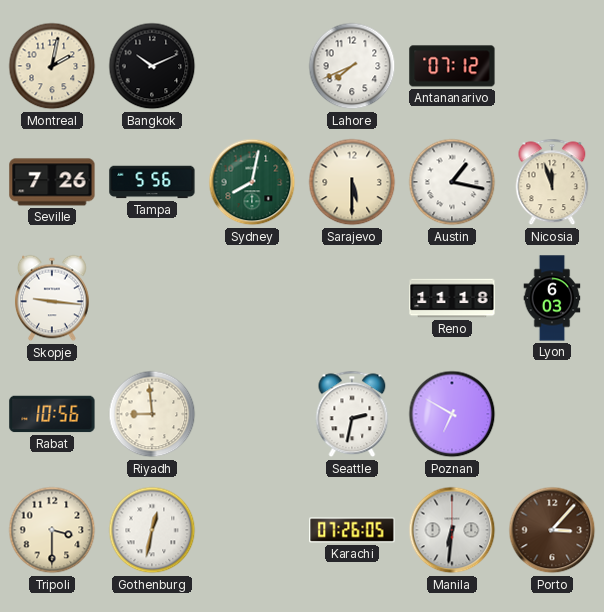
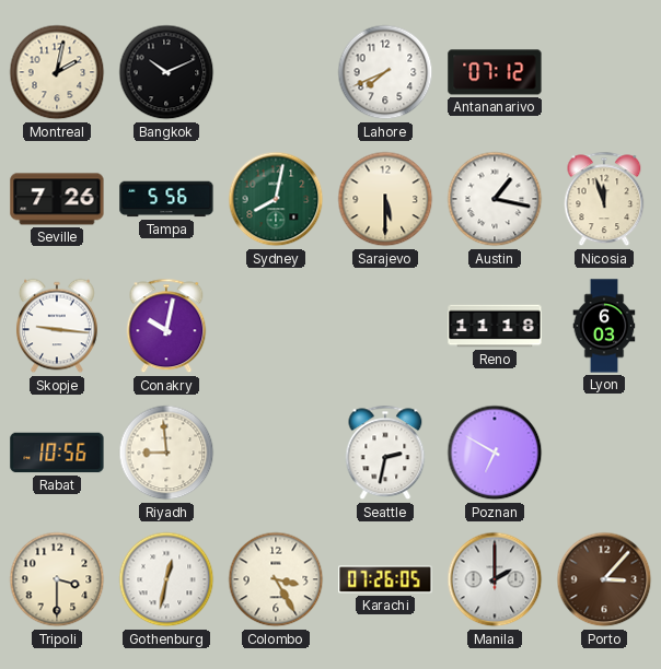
Conakry: none -> 10:02
Colombo: none -> 3:25
Manila: 6:31 -> 2:00
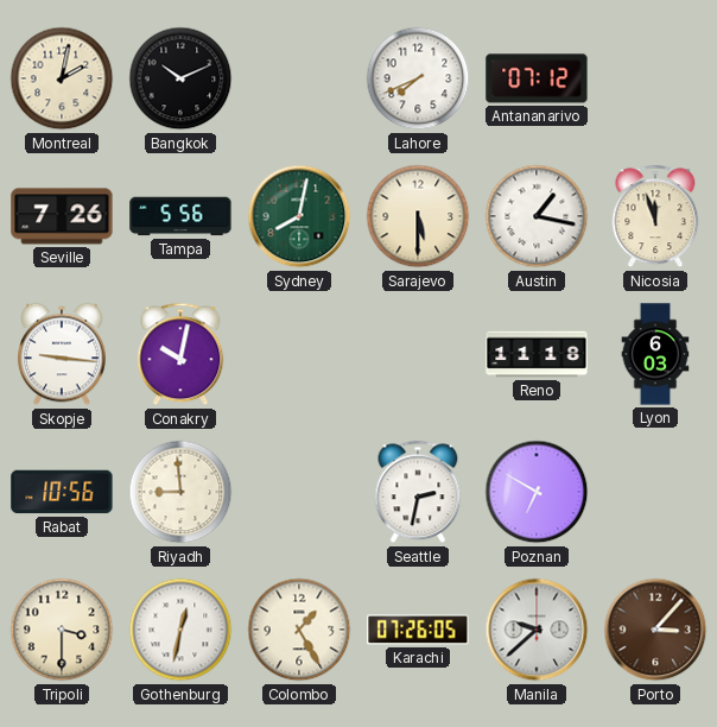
Colombo: 3:25 -> 1:25
Manila: 2:00 -> 9:38
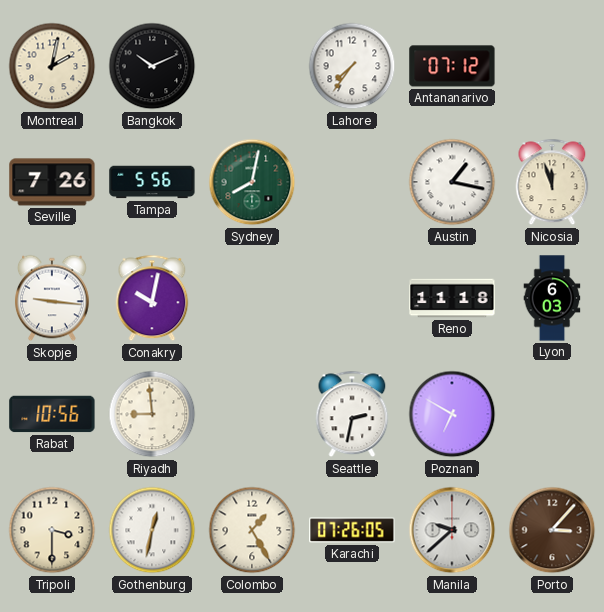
Lahore: 7:41 -> 7:36
Sarajevo: 5:30 -> none
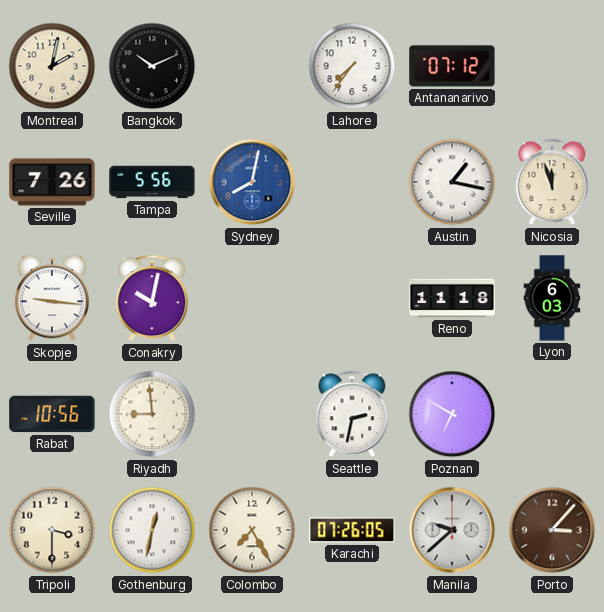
Sydney dial: green -> blue
Colombo: 1:25 -> 7:25
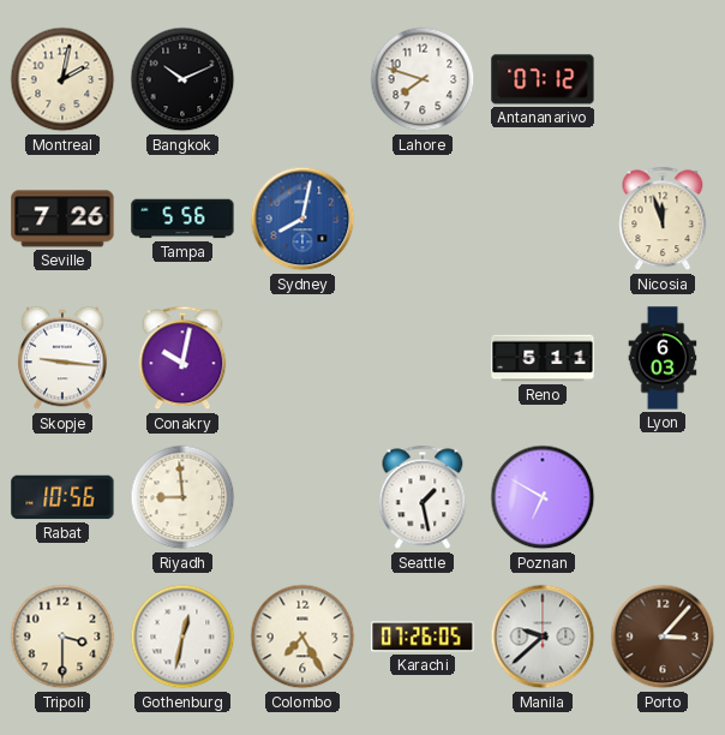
Lahore: 7:36 -> 7:48
Austin: 1:17 -> none
Reno: 11:18 -> 5:11
Seattle: 2:32 -> 1:28
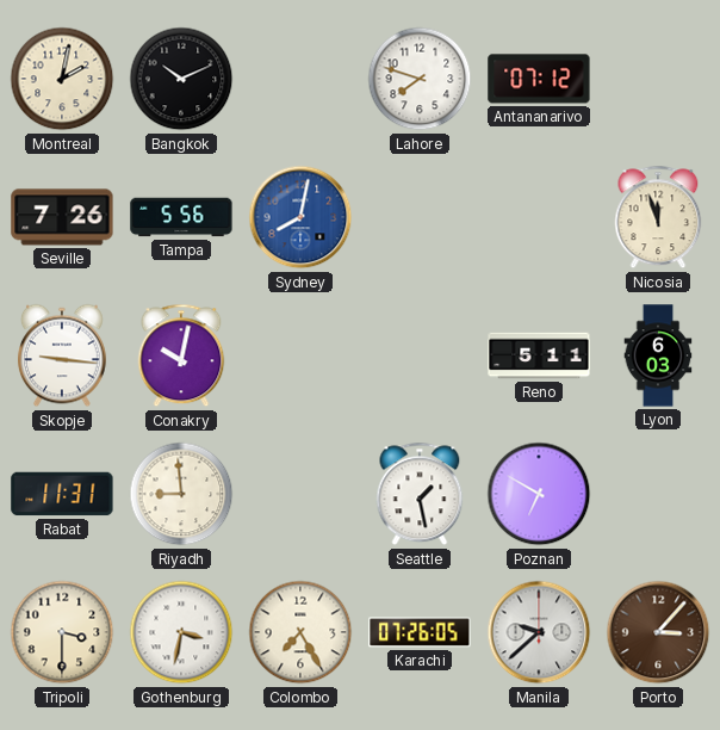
Rabat: 10:56 -> 11:31
Gothenburg: 12:32 -> 3:32
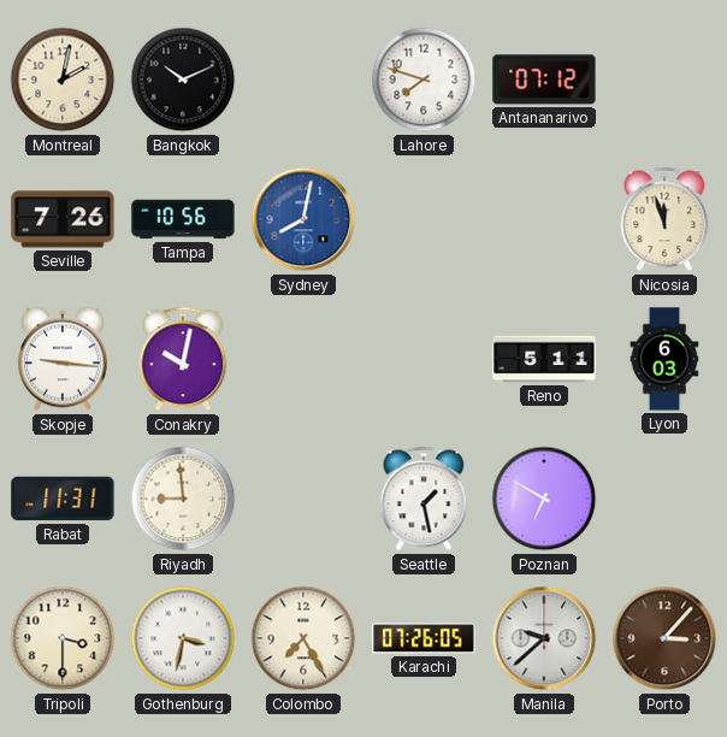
Tampa: 5:56 -> 10:56
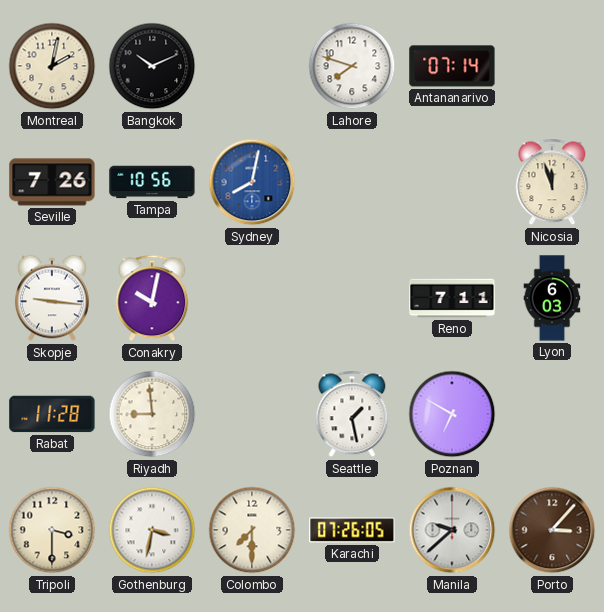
Antananarivo: 07:12 -> 07:14
Reno: 5:11 -> 7:11
Rabat: 11:31 -> 11:28
Colombo: 7:25 -> 7:30
